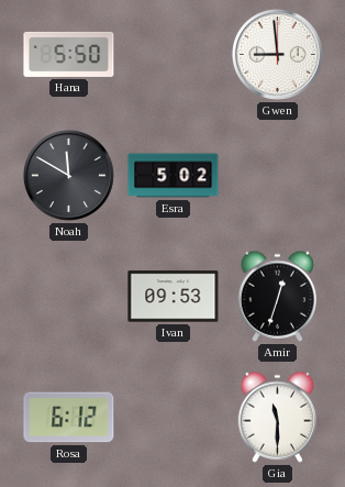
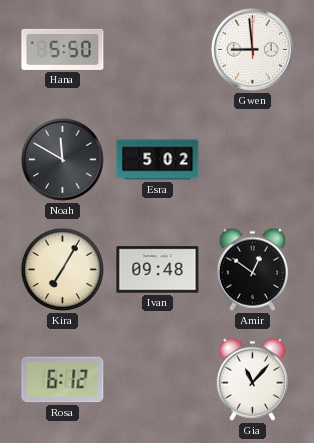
Kira: none -> 7:05
Ivan: 09:53 -> 09:48
Amir: 12:33 -> 12:51
Gia: 11:30 -> 11:07
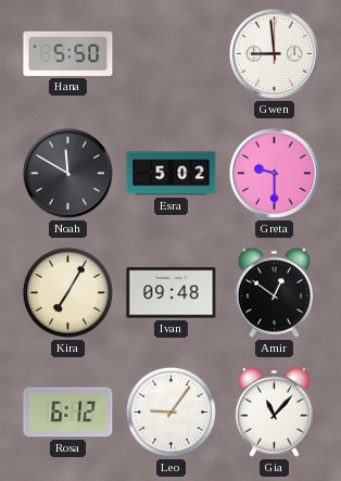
Greta: none -> 9:30
Leo: none -> 9:06
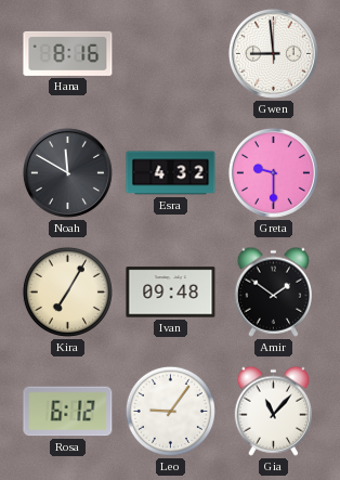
Hana: 5:50 -> 8:16
Esra: 5:02 -> 4:32
Amir: 12:51 -> 1:51
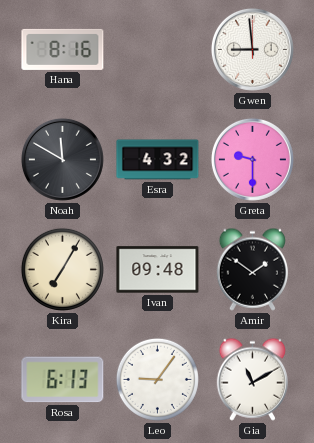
Rosa: 6:12 -> 6:13
Gia: 11:07 -> 11:10
